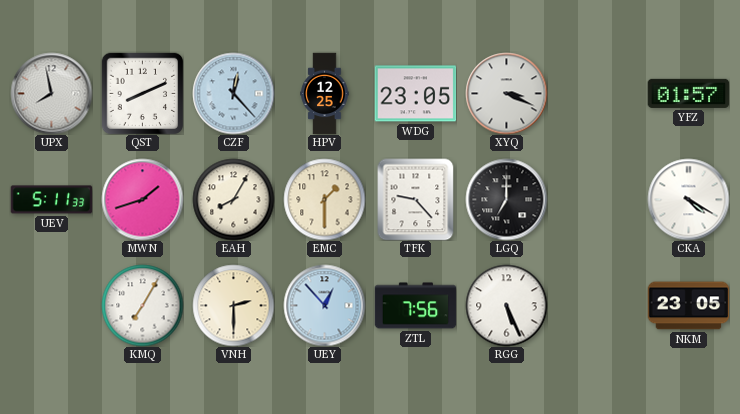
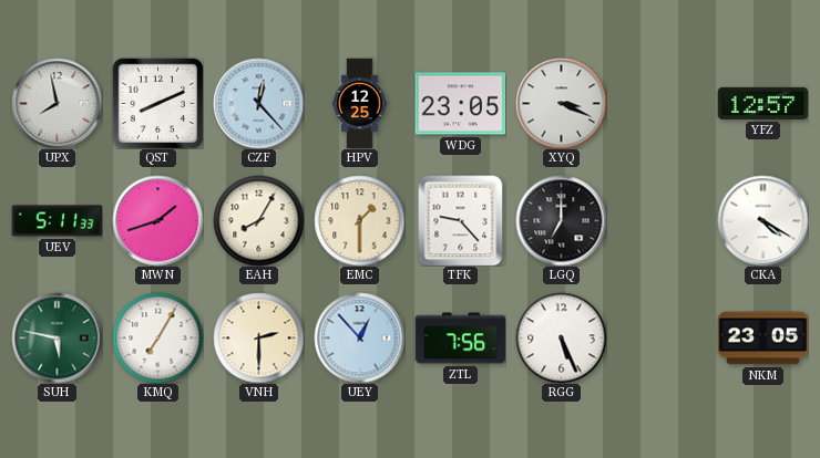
YFZ: 01:57 -> 12:57
SUH: none -> 5:47
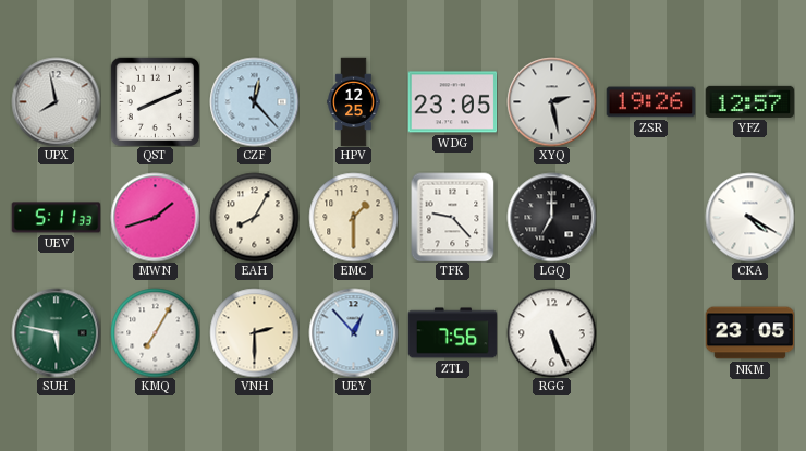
XYQ: 3:19 -> 2:28
ZSR: none -> 19:26
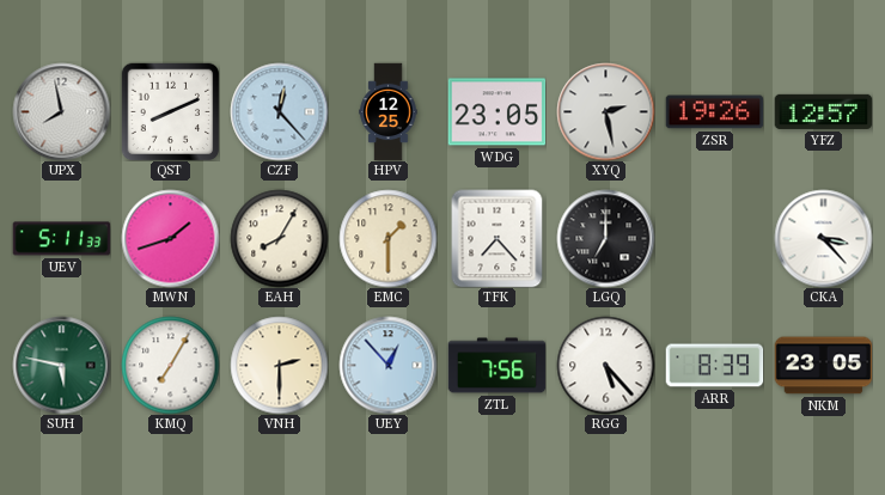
TFK: 9:23 -> 7:23
CKA: 4:20 -> 3:23
RGG: 5:26 -> 5:23
ARR: none -> 8:39
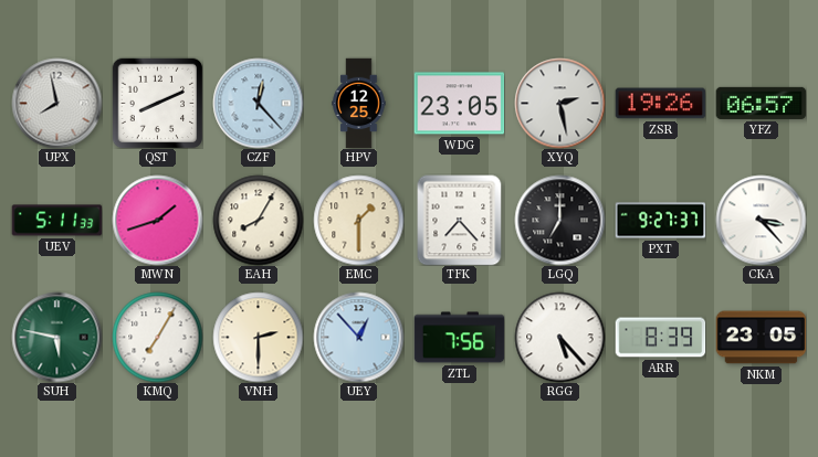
YFZ: 12:57 -> 06:57
PXT: none -> 9:27
